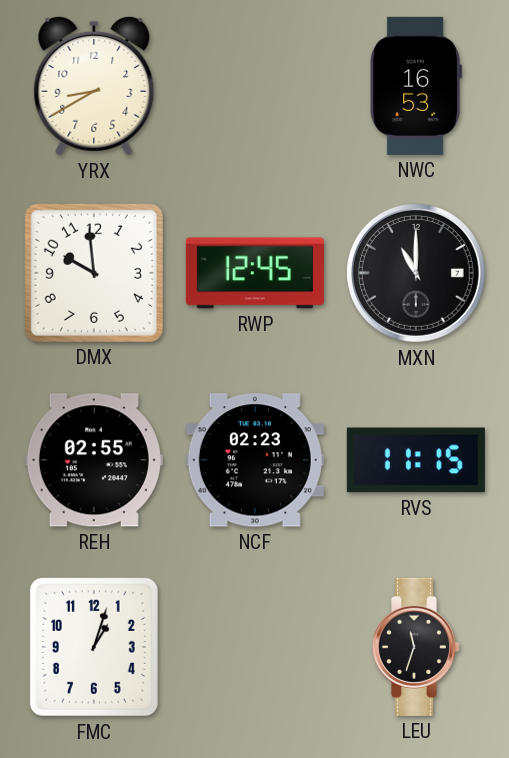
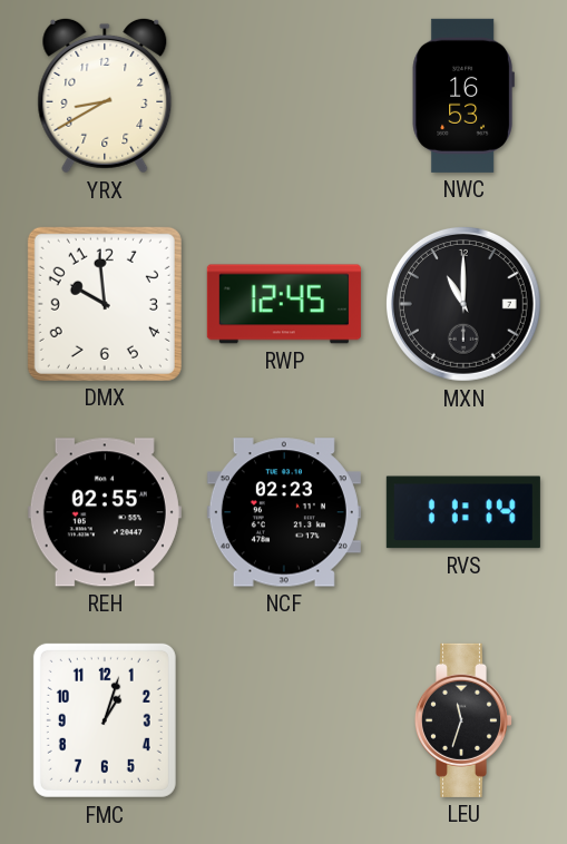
RVS: 11:15 -> 11:14
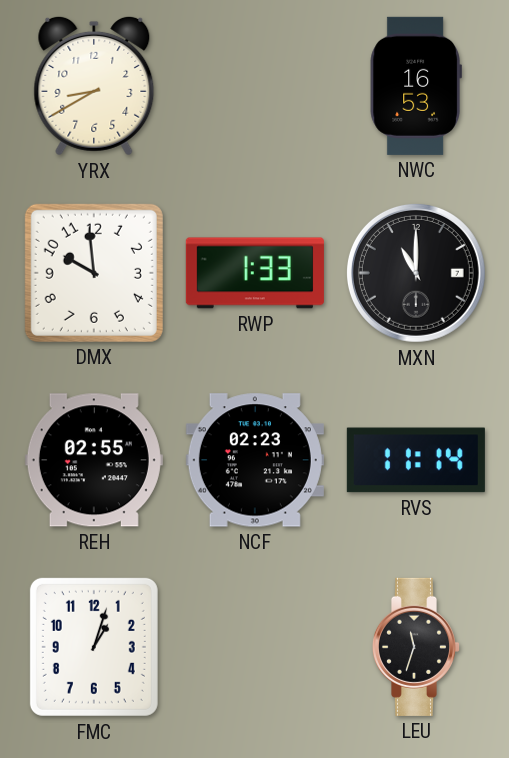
RWP: 12:45 -> 1:33
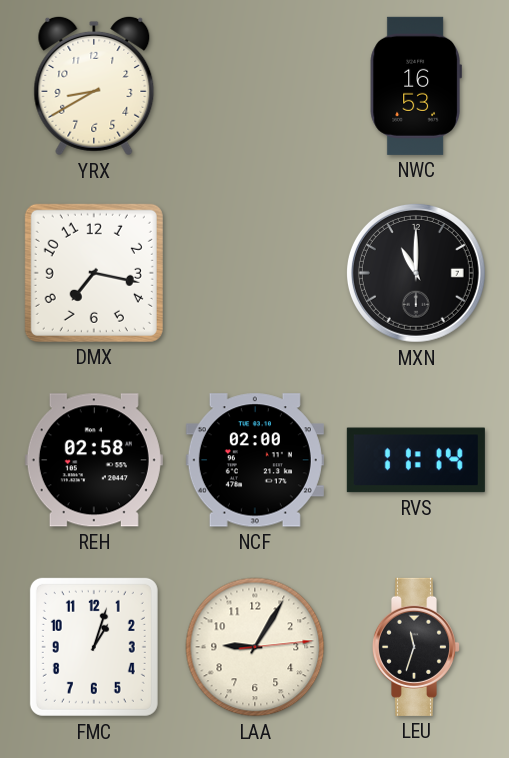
DMX: 9:59 -> 7:17
RWP: 1:33 -> none
REH: 02:55 -> 02:58
NCF: 02:23 -> 02:00
LAA: none -> 9:05
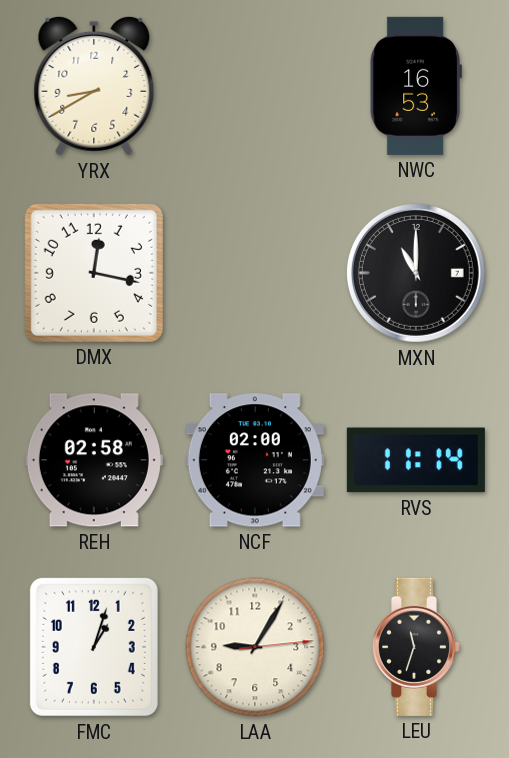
DMX: 7:17 -> 12:17
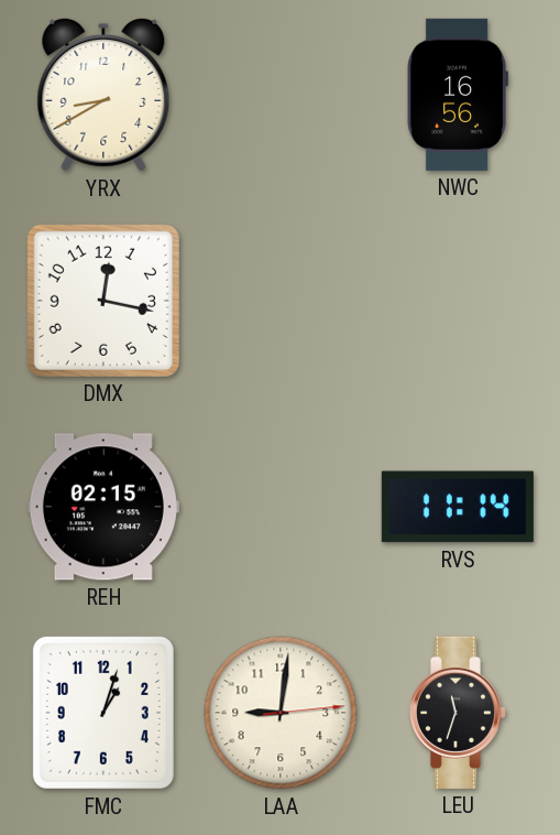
NWC: 16:53 -> 16:56
MXN: 11:00 -> none
REH: 02:58 -> 02:15
NCF: 02:00 -> none
LAA: 9:05 -> 9:01
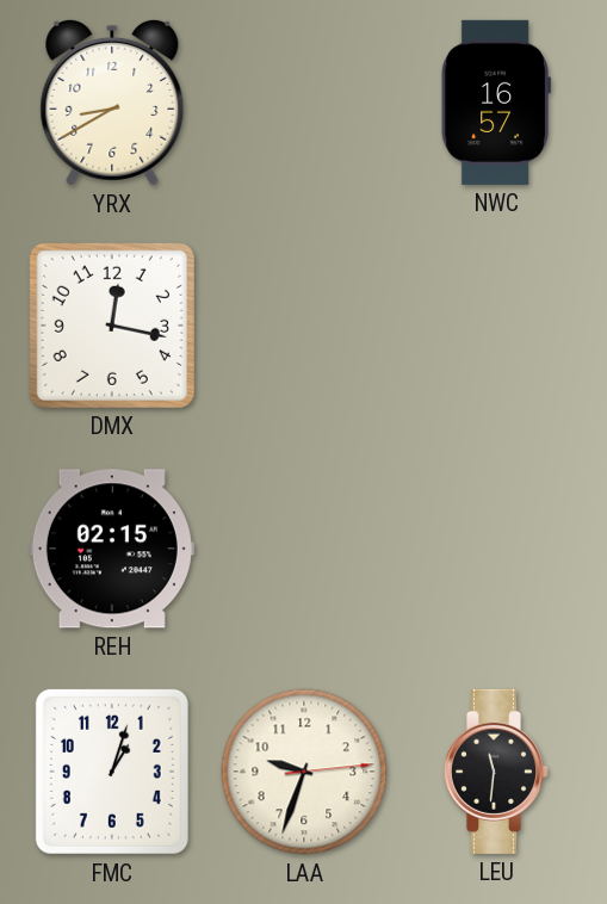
NWC: 16:56 -> 16:57
RVS: 11:14 -> none
LAA: 9:01 -> 9:33
LEU: 11:33 -> 11:31
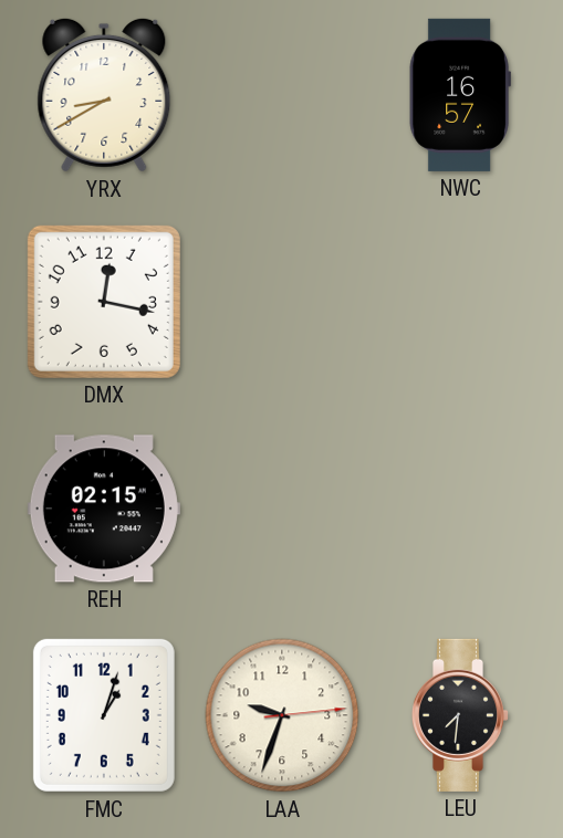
LEU: 11:31 -> 7:31
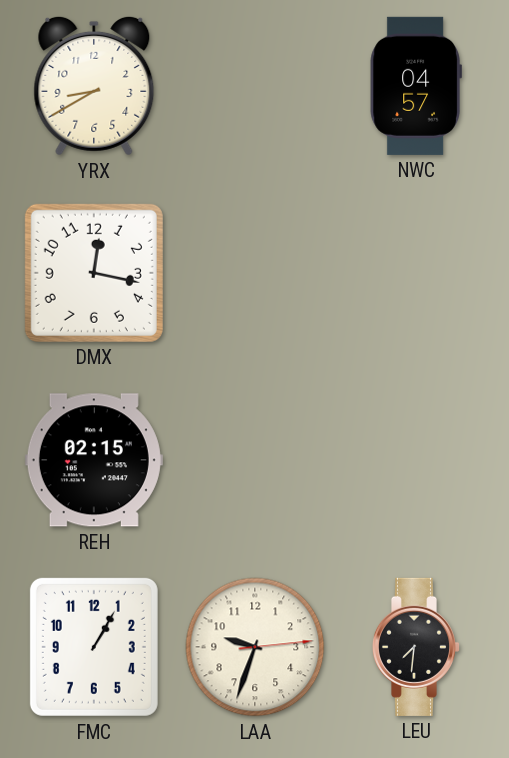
NWC: 16:57 -> 04:57
FMC: 1:03 -> 1:05
